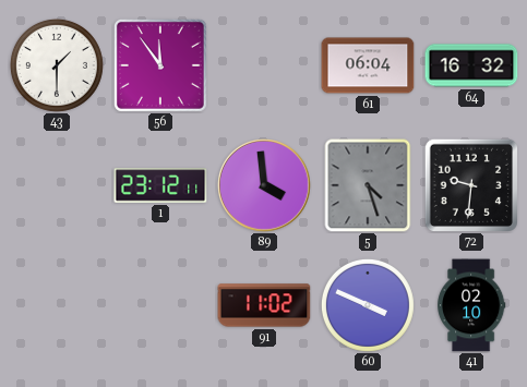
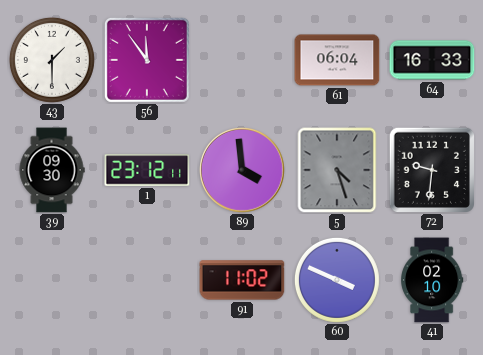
64: 16:32 -> 16:33
39: none -> 09:30
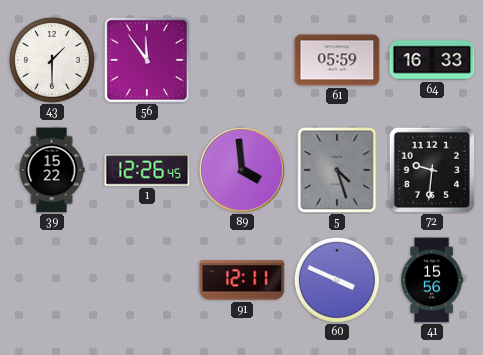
61: 06:04 -> 05:59
39: 09:30 -> 15:22
1: 23:12 -> 12:26
91: 11:02 -> 12:11
41: 02:10 -> 15:56
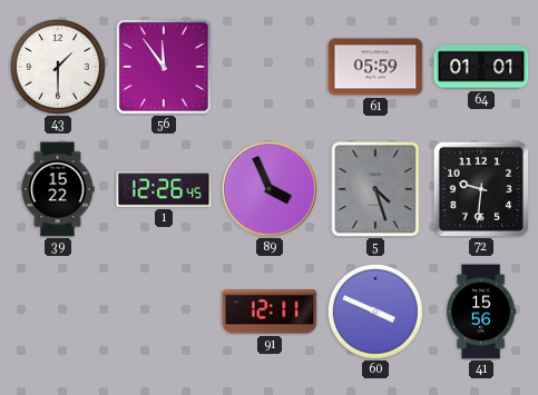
64: 16:33 -> 01:01
89: 3:59 -> 3:56
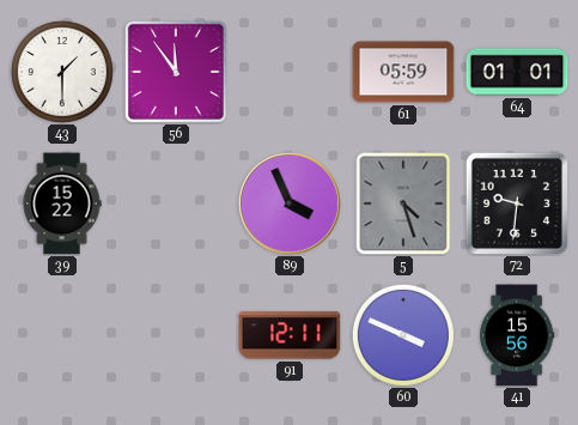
1: 12:26 -> none
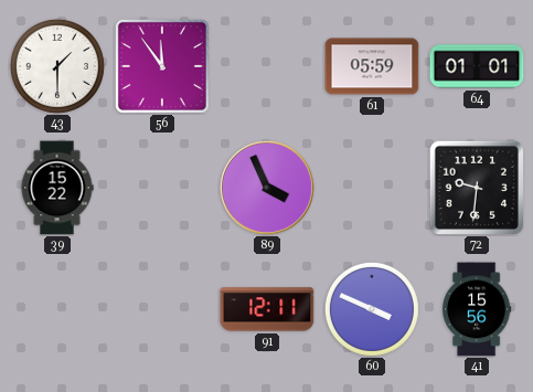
5: 4:27 -> none
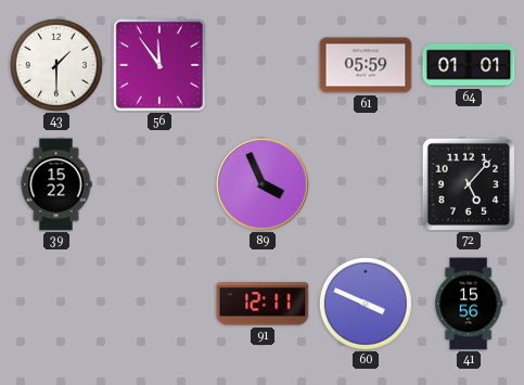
72: 9:31 -> 5:07
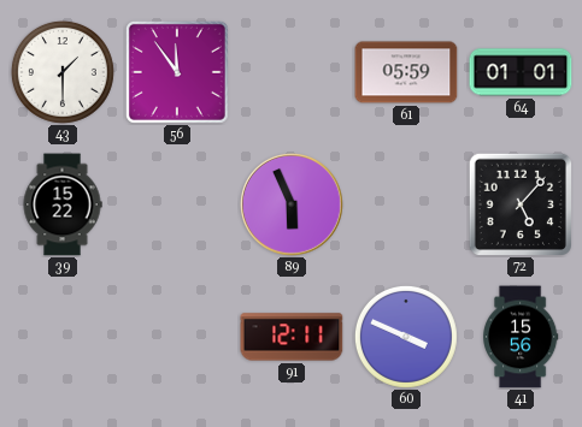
89: 3:56 -> 5:56
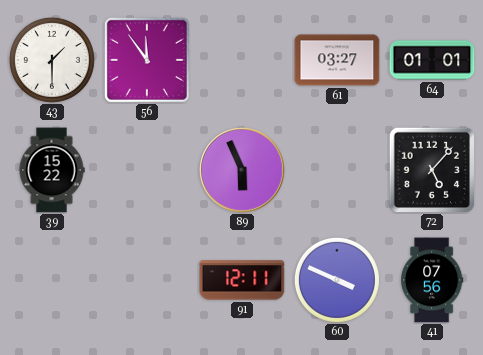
61: 05:59 -> 03:27
41: 15:56 -> 07:56
